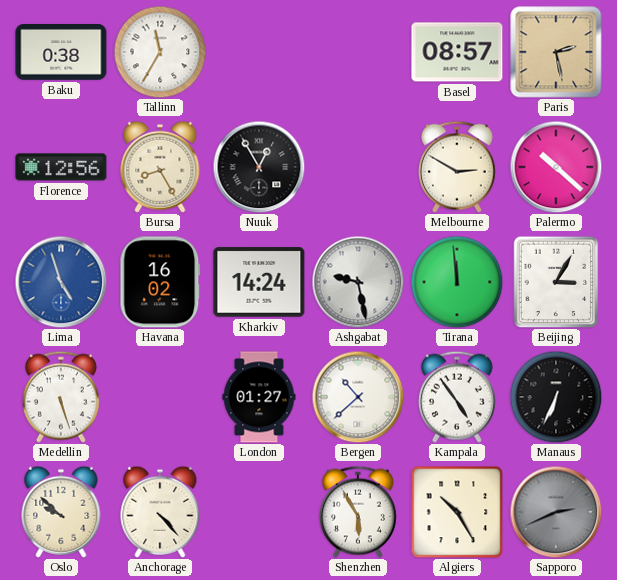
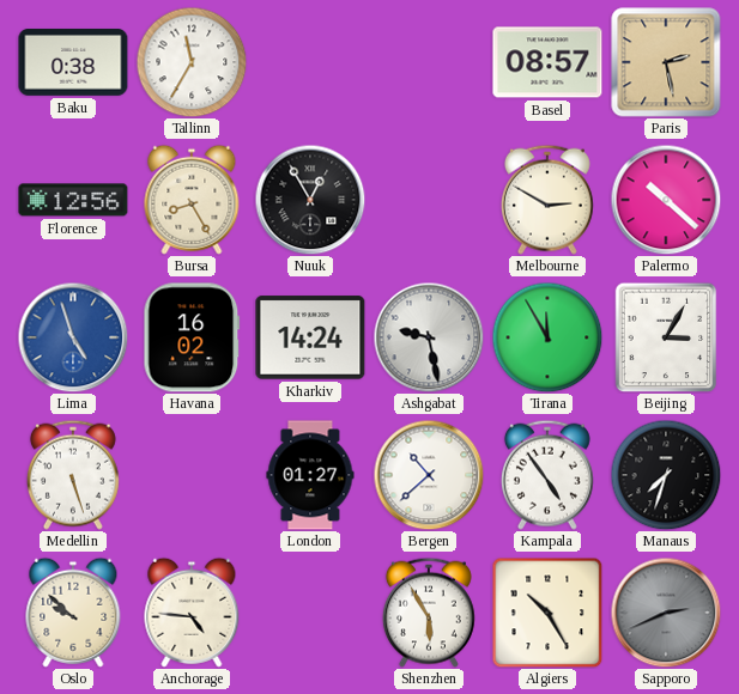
Tirana: 11:59 -> 11:55
Manaus: 6:34 -> 7:33
Anchorage: 4:23 -> 4:46
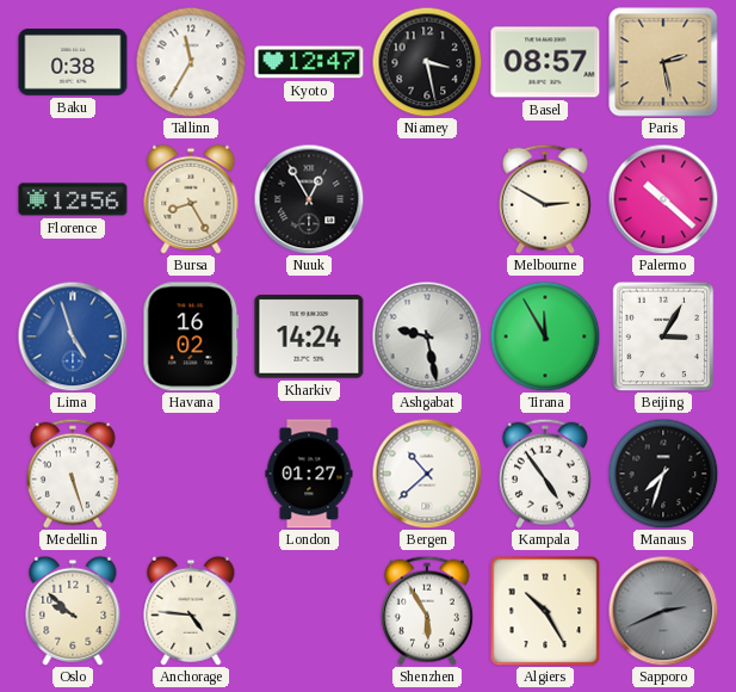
Kyoto: none -> 12:47
Niamey: none -> 3:28
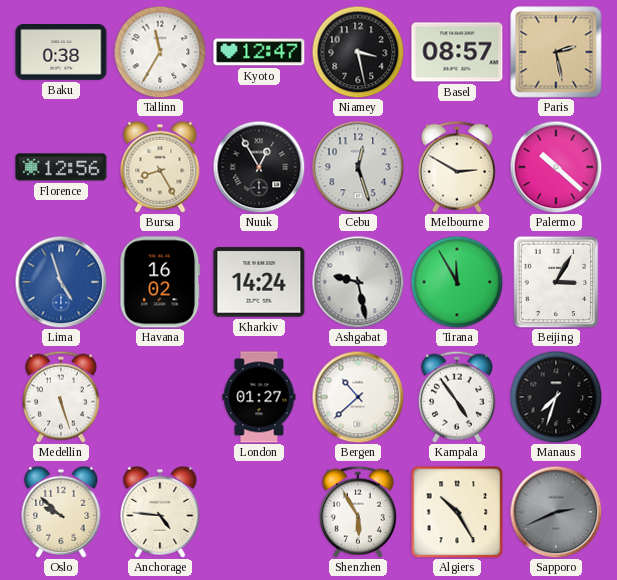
Cebu: none -> 12:27
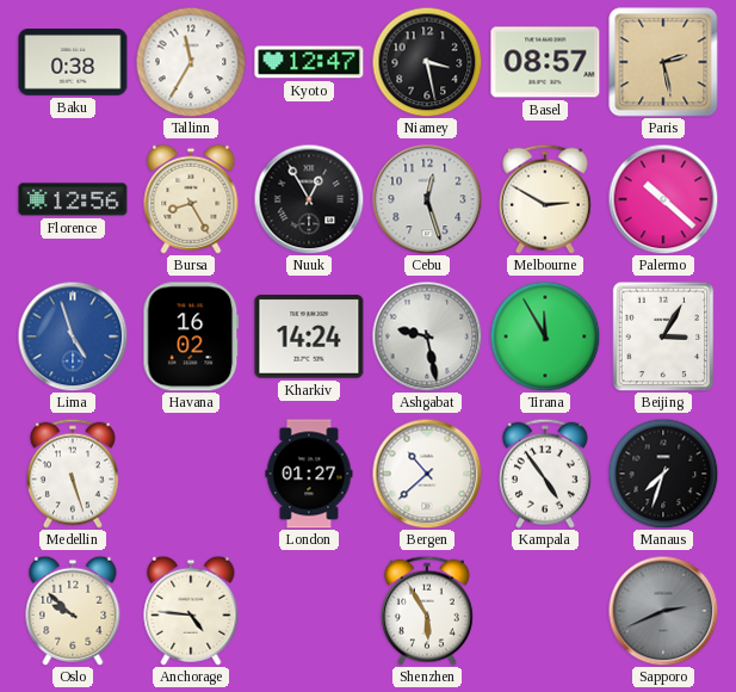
Algiers: 10:25 -> none
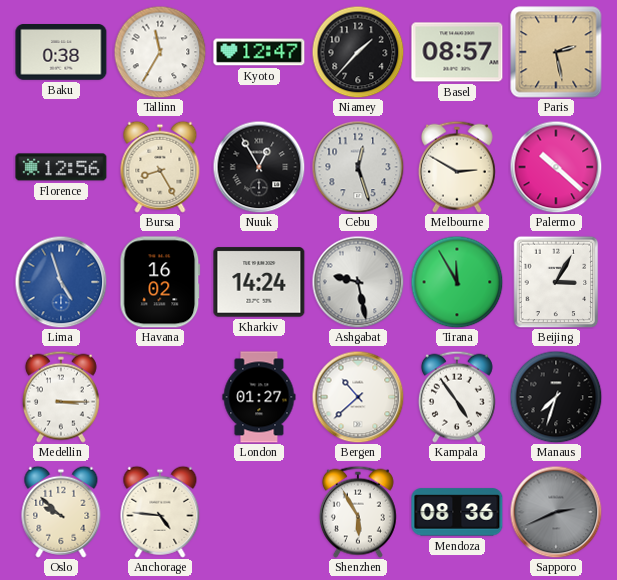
Niamey: 3:28 -> 1:37
Medellin: 5:27 -> 3:15
Mendoza: none -> 08:36
